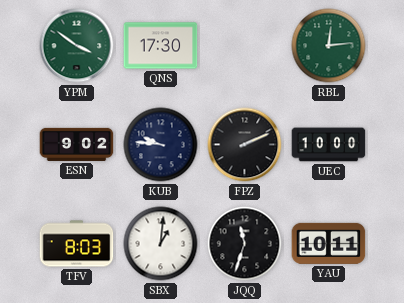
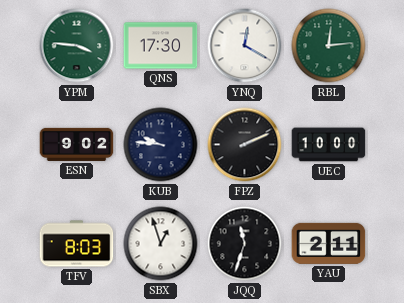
YPM: 3:51 -> 3:46
YNQ: none -> 12:20
SBX: 1:01 -> 12:57
YAU: 10:11 -> 2:11
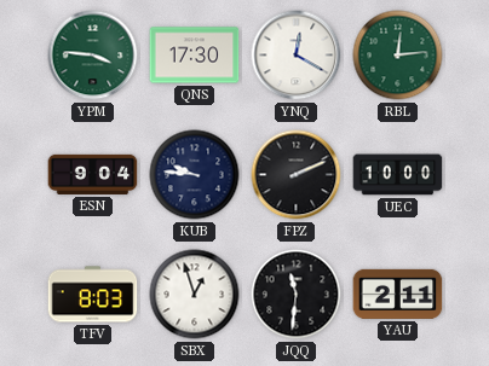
ESN: 9:02 -> 9:04
JQQ: 11:33 -> 11:31
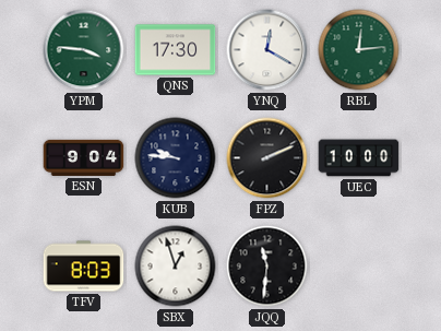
YAU: 2:11 -> none
